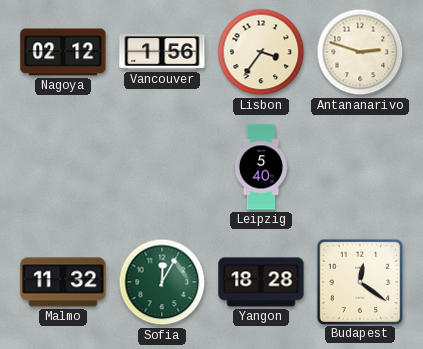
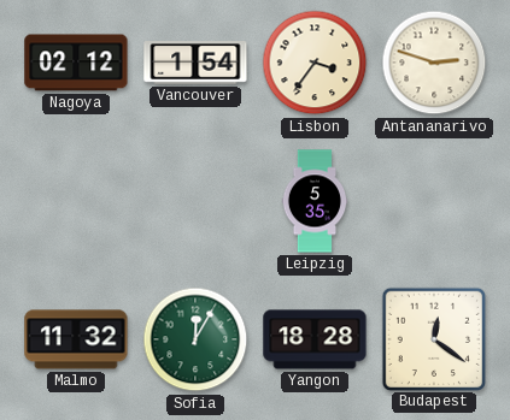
Vancouver: 1:56 -> 1:54
Leipzig: 5:40 -> 5:35
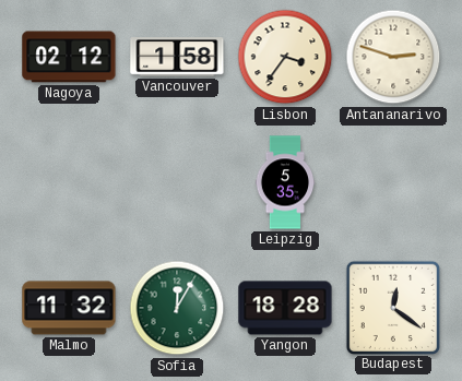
Vancouver: 1:54 -> 1:58
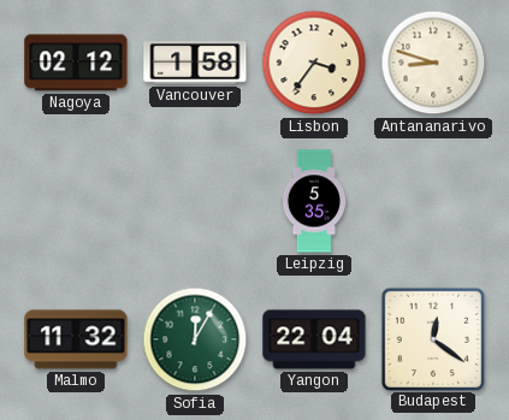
Antananarivo: 2:48 -> 8:48
Yangon: 18:28 -> 22:04
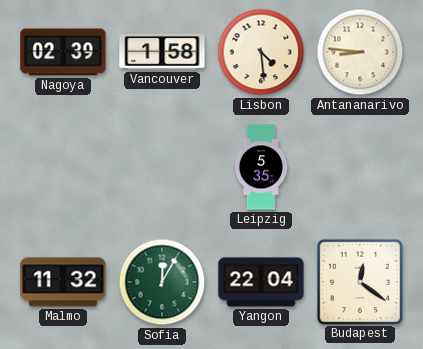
Nagoya: 02:12 -> 02:39
Lisbon: 3:36 -> 4:29
Antananarivo: 8:48 -> 8:46
